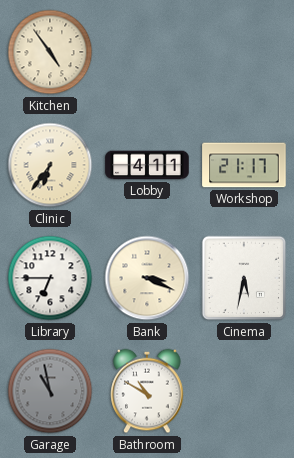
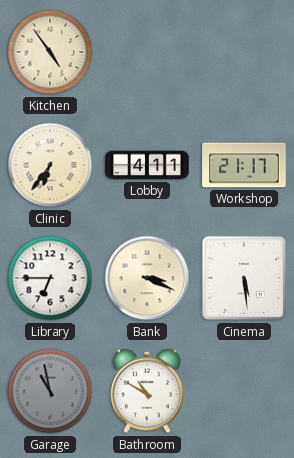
Cinema: 5:32 -> 5:29
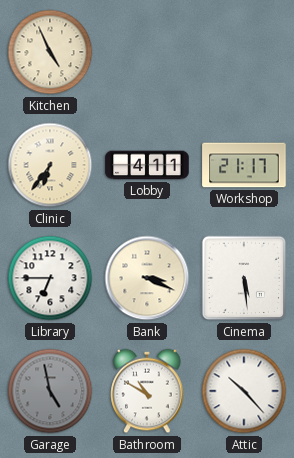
Kitchen: 4:54 -> 4:56
Garage: 10:58 -> 4:58
Attic: none -> 10:23
